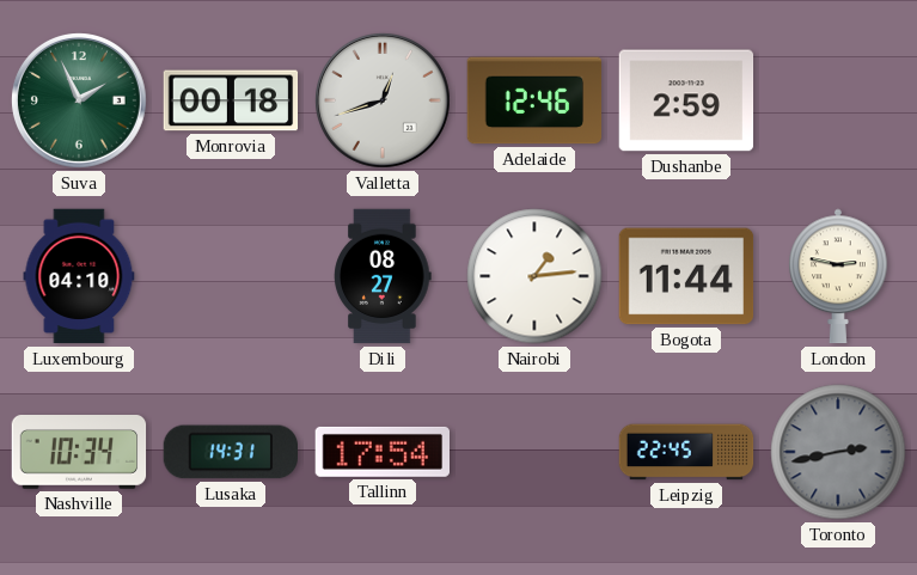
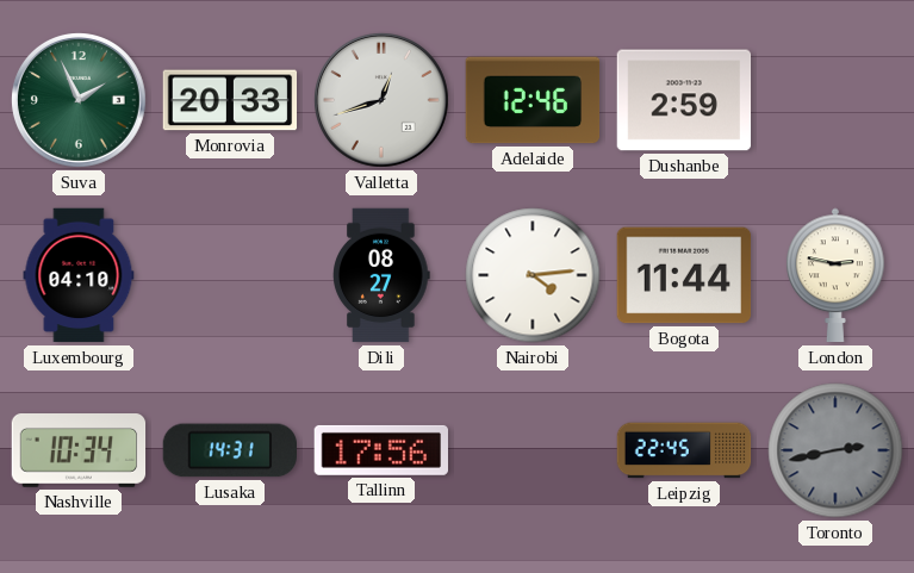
Monrovia: 00:18 -> 20:33
Nairobi: 1:14 -> 4:14
Tallinn: 17:54 -> 17:56
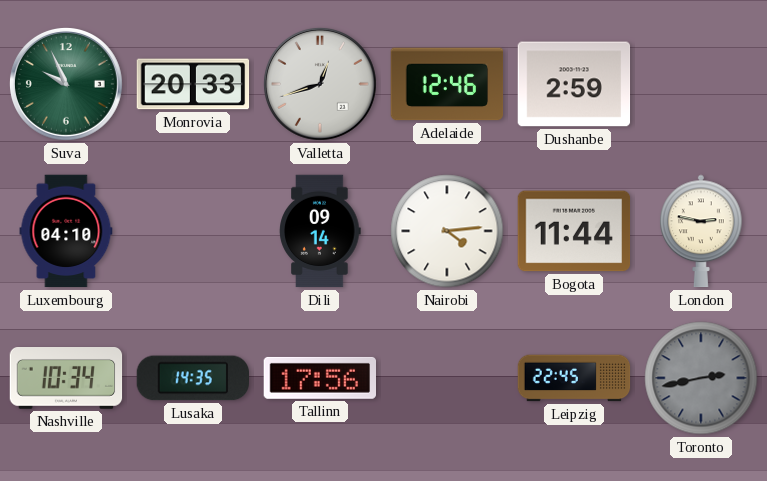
Suva: 1:56 -> 9:56
Dili: 08:27 -> 09:14
Lusaka: 14:31 -> 14:35
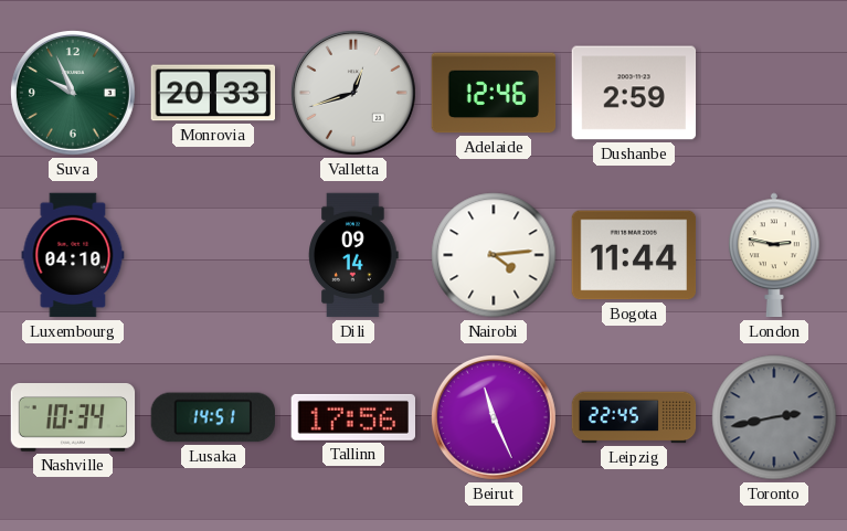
Lusaka: 14:35 -> 14:51
Beirut: none -> 11:26
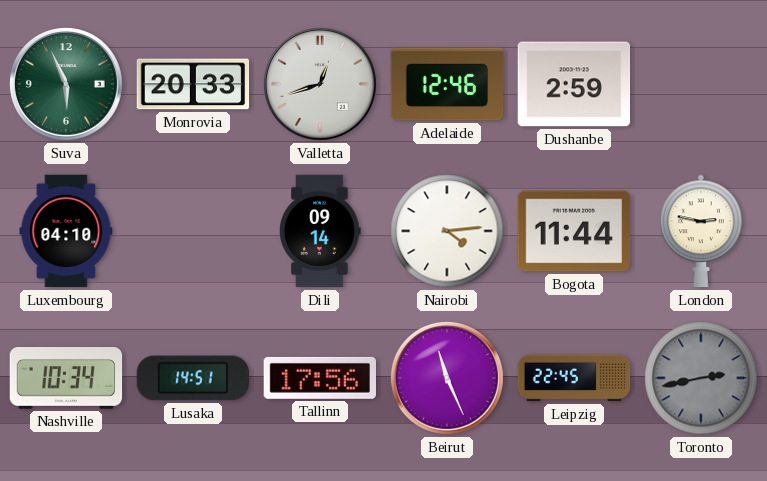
Suva: 9:56 -> 5:56
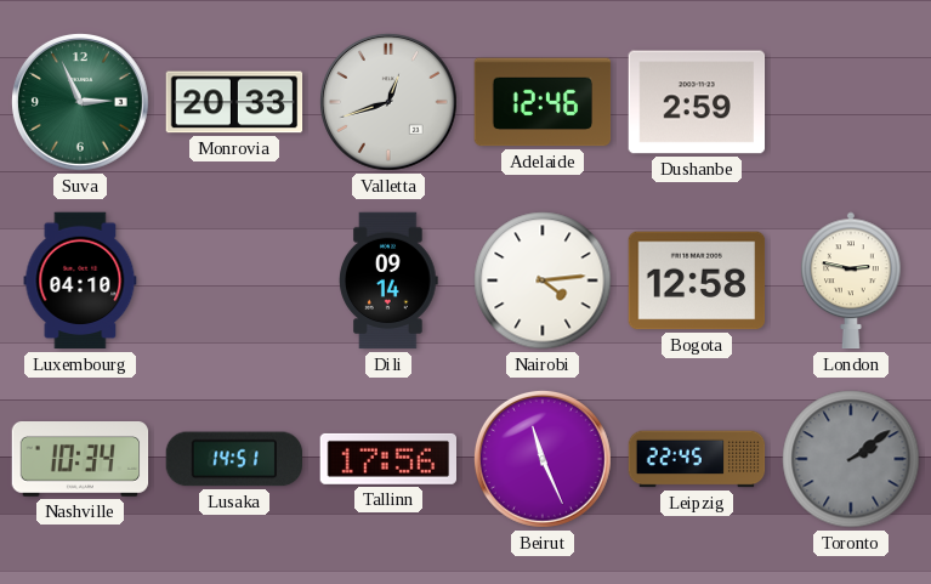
Suva: 5:56 -> 2:56
Bogota: 11:44 -> 12:58
Toronto: 2:43 -> 2:09
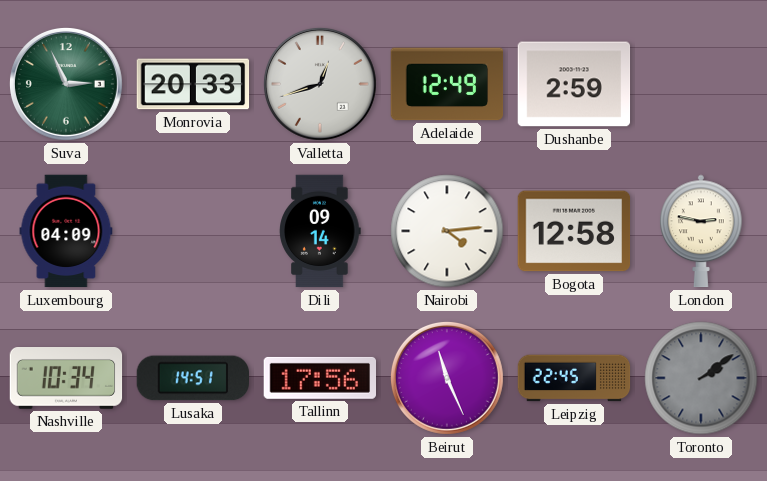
Adelaide: 12:46 -> 12:49
Luxembourg: 04:10 -> 04:09
